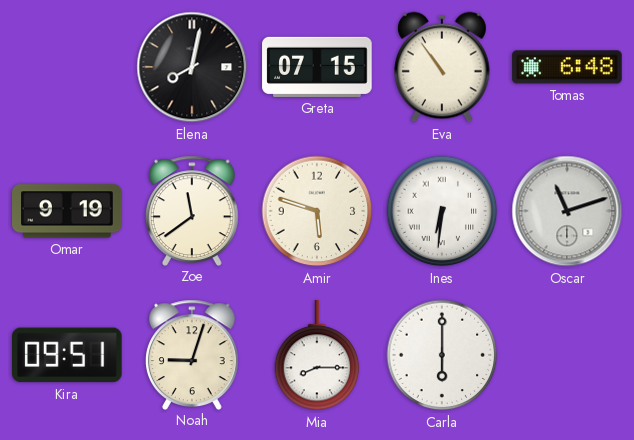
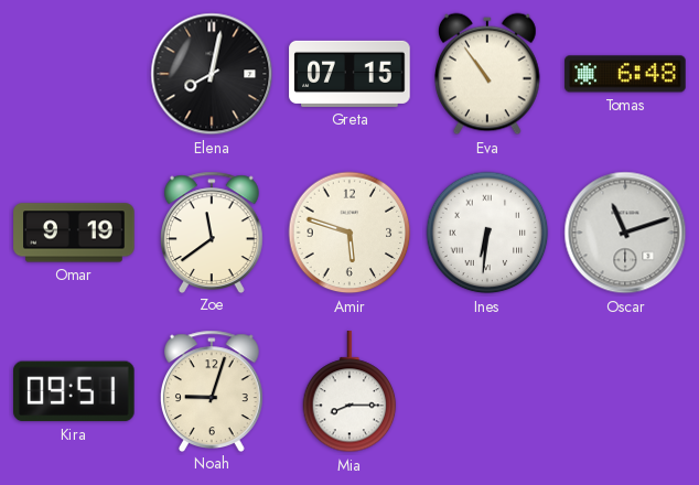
Carla: 6:00 -> none
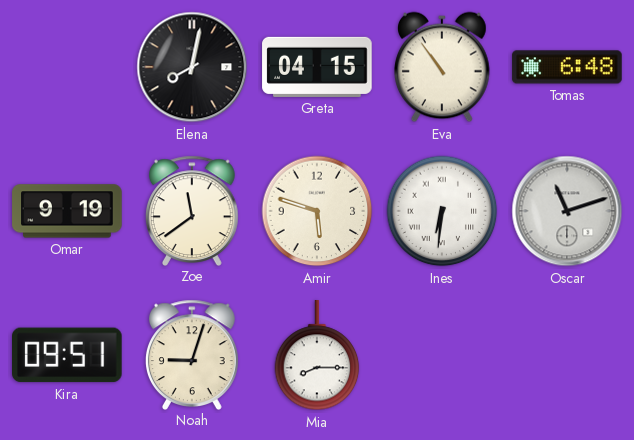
Greta: 07:15 -> 04:15
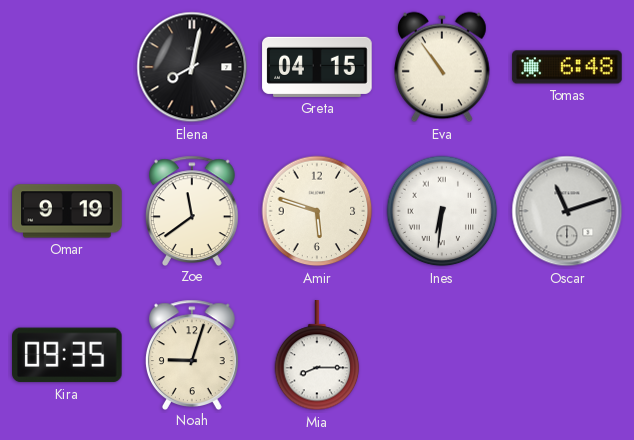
Kira: 09:51 -> 09:35
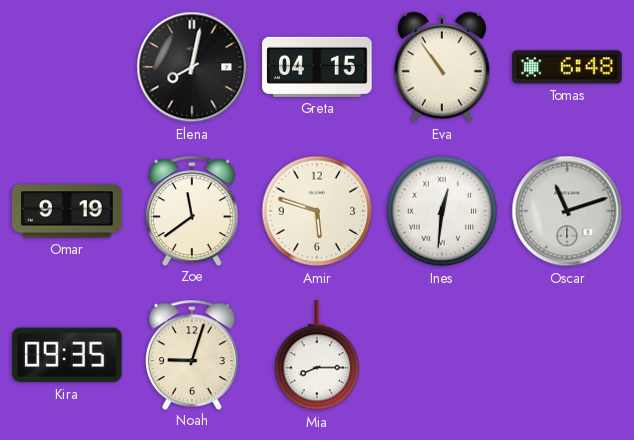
Ines: 6:31 -> 12:31
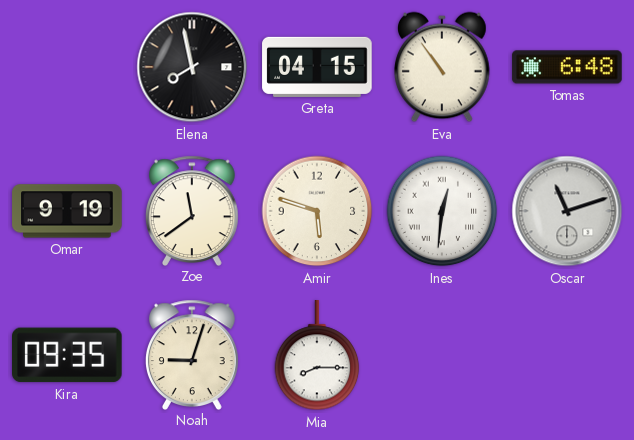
Elena: 8:02 -> 7:58
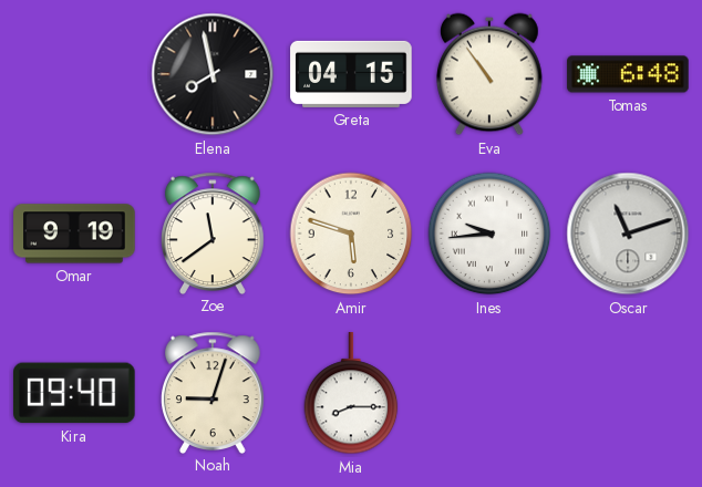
Ines: 12:31 -> 9:44
Kira: 09:35 -> 09:40
